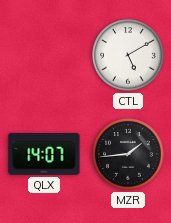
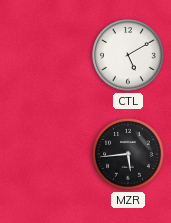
QLX: 14:07 -> none
MZR: 1:44 -> 5:44
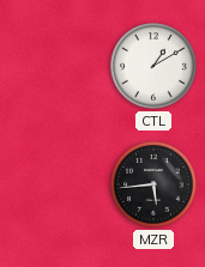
CTL: 5:10 -> 1:10
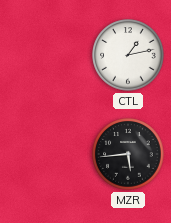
CTL: 1:10 -> 1:13
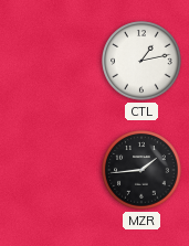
MZR: 5:44 -> 1:44
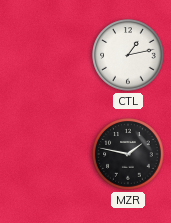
MZR: 1:44 -> 1:47
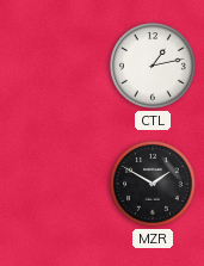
MZR: 1:47 -> 1:50
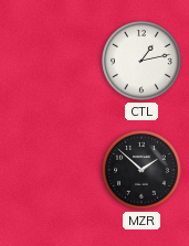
MZR: 1:50 -> 1:52
